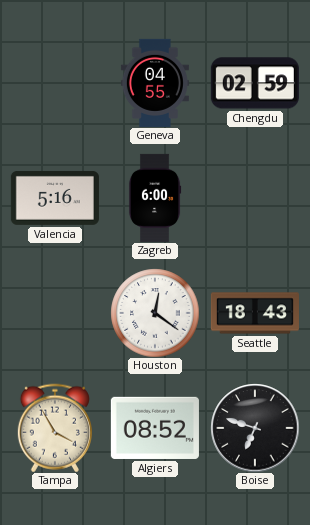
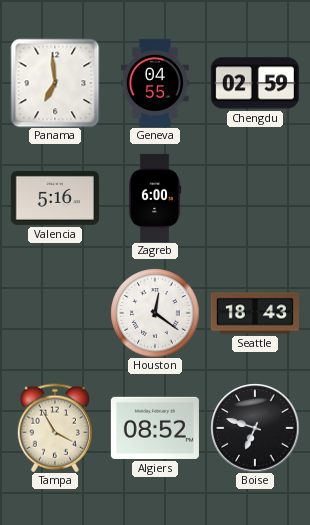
Panama: none -> 6:59
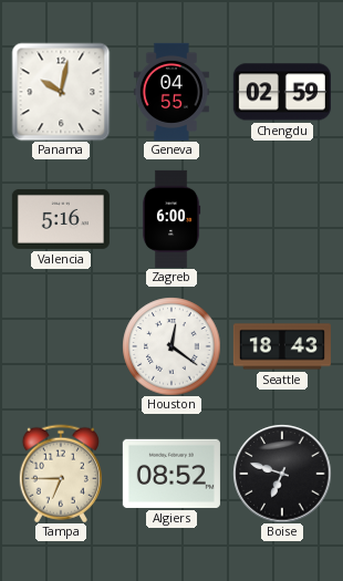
Panama: 6:59 -> 10:02
Tampa: 3:55 -> 6:45
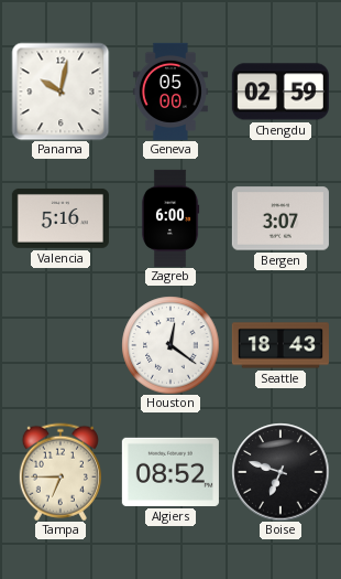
Geneva: 04:55 -> 05:00
Bergen: none -> 3:07
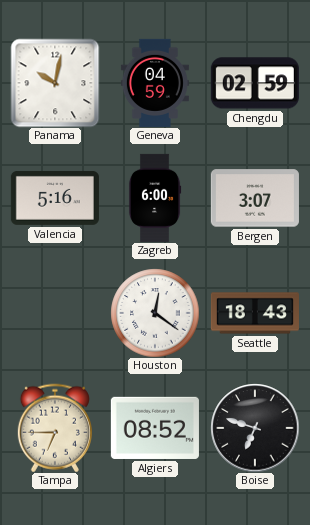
Geneva: 05:00 -> 04:59
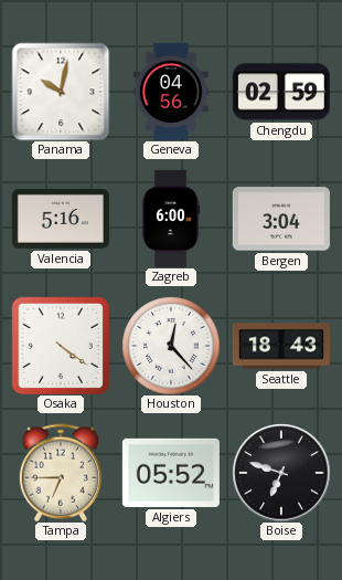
Geneva: 04:59 -> 04:56
Bergen: 3:07 -> 3:04
Osaka: none -> 4:21
Houston: 12:21 -> 12:23
Algiers: 08:52 -> 05:52
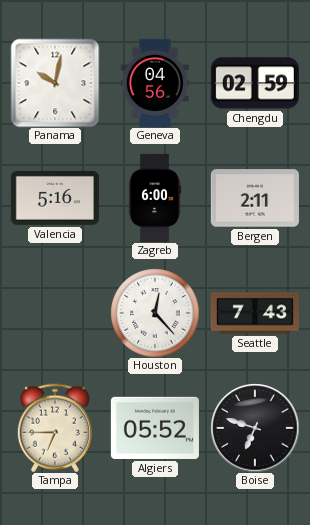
Bergen: 3:04 -> 2:11
Osaka: 4:21 -> none
Seattle: 18:43 -> 7:43
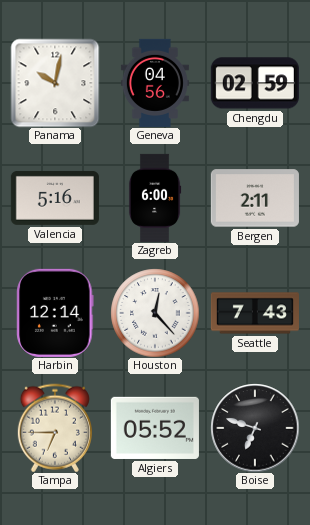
Harbin: none -> 12:14
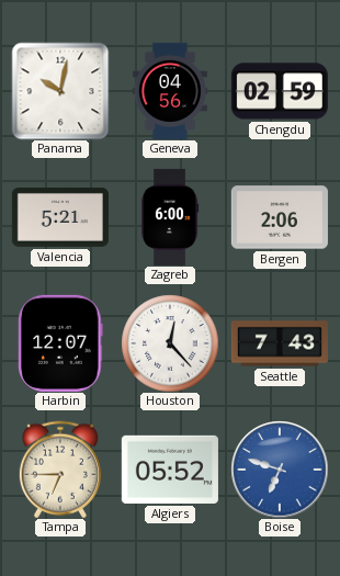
Valencia: 5:16 -> 5:21
Bergen: 2:11 -> 2:06
Harbin: 12:14 -> 12:07
Boise dial: black -> blue
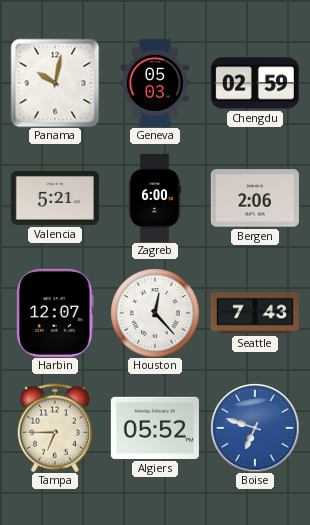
Geneva: 04:56 -> 05:03
